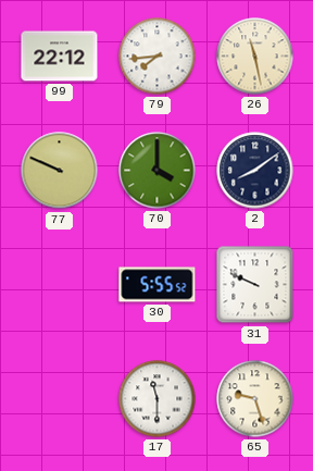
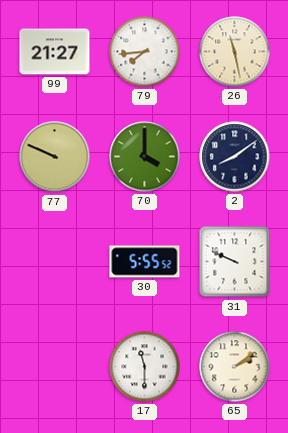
99: 22:12 -> 21:27
65: 9:27 -> 2:09
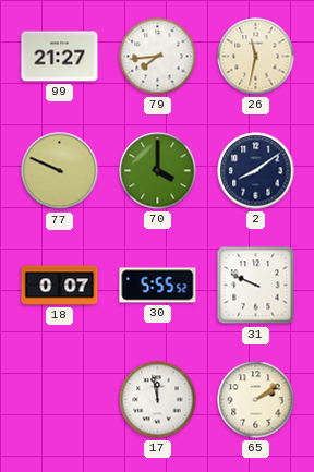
26: 11:28 -> 11:32
18: none -> 0:07
17: 11:30 -> 11:58
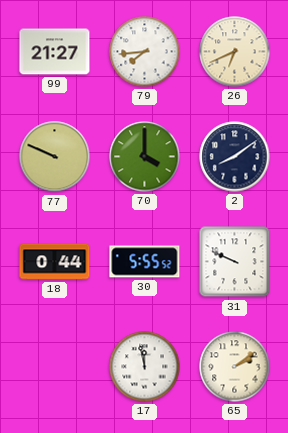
26: 11:32 -> 6:41
18: 0:07 -> 0:44
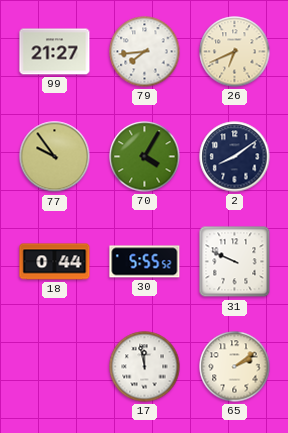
77: 9:49 -> 9:54
70: 4:00 -> 4:05
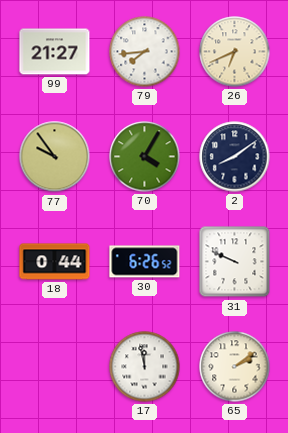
30: 5:55 -> 6:26
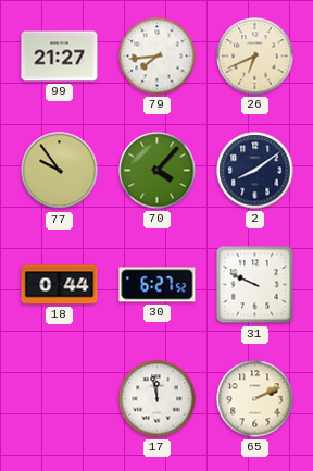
70: 4:05 -> 4:07
30: 6:26 -> 6:27
65: 2:09 -> 2:11
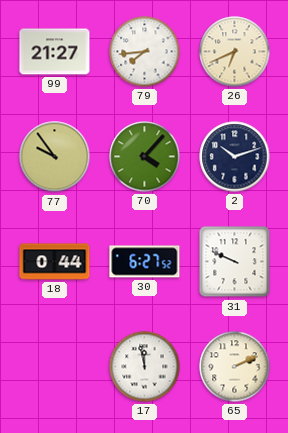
2: 8:09 -> 10:12
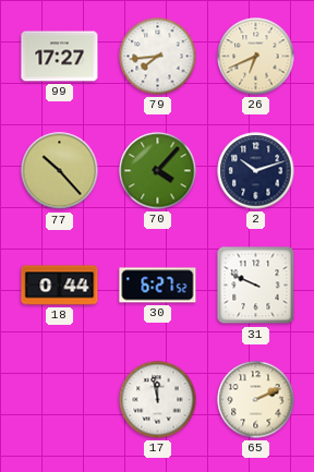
99: 21:27 -> 17:27
77: 9:54 -> 10:23
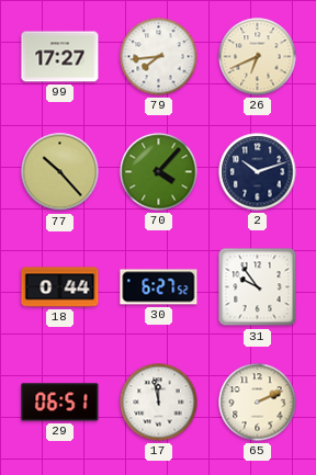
31: 9:49 -> 9:54
29: none -> 06:51
